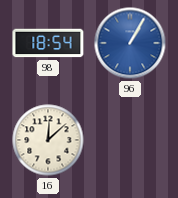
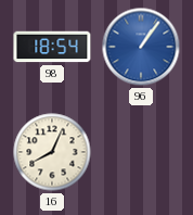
96: 1:05 -> 1:06
16: 12:08 -> 8:04
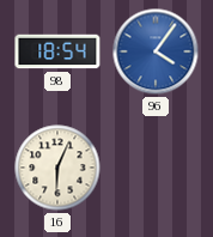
96: 1:06 -> 4:06
16: 8:04 -> 6:04
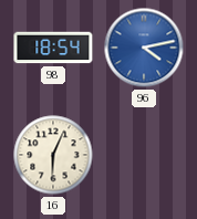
96: 4:06 -> 4:13
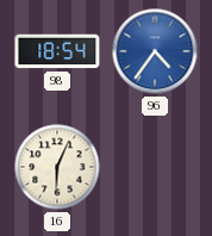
96: 4:13 -> 4:36
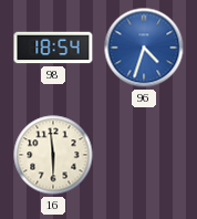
96: 4:36 -> 4:33
16: 6:04 -> 5:59
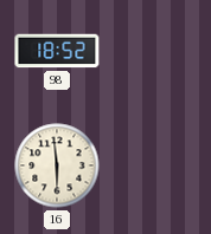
98: 18:54 -> 18:52
96: 4:33 -> none
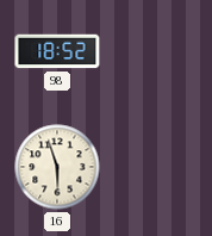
16: 5:59 -> 5:57
